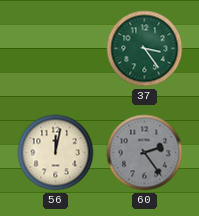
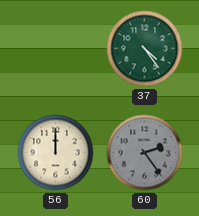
37: 3:24 -> 4:24
56: 12:02 -> 12:00
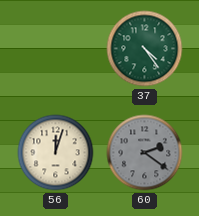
56: 12:00 -> 12:03
60: 2:24 -> 2:21
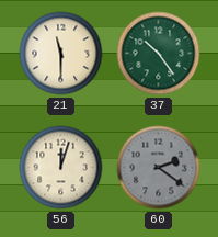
21: none -> 11:30
37: 4:24 -> 10:24
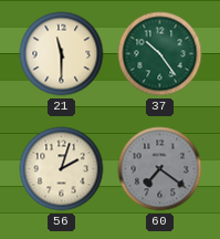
56: 12:03 -> 2:03
60: 2:21 -> 7:21
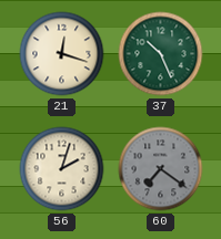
21: 11:30 -> 12:18
37: 10:24 -> 10:26
